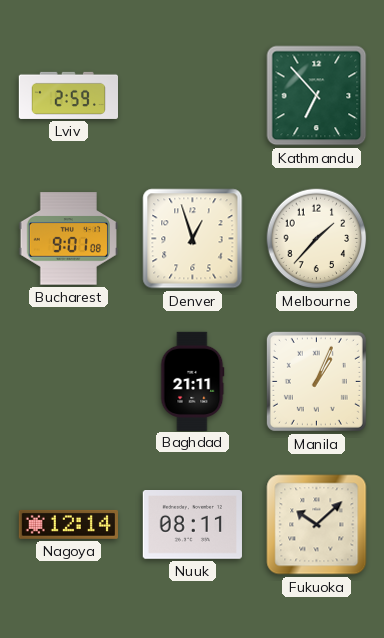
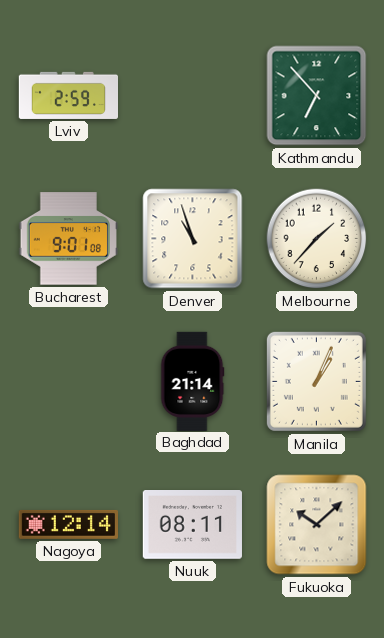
Denver: 12:57 -> 10:57
Baghdad: 21:11 -> 21:14
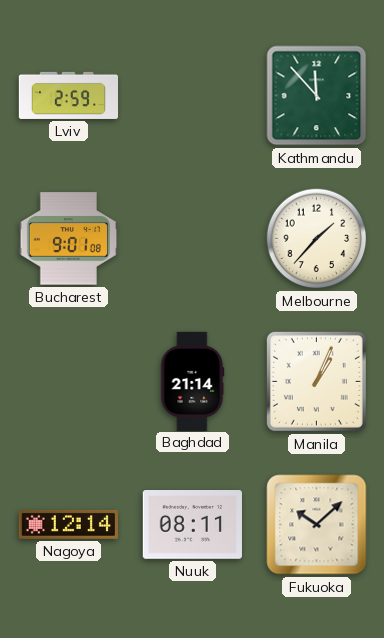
Kathmandu: 6:53 -> 11:53
Denver: 10:57 -> none
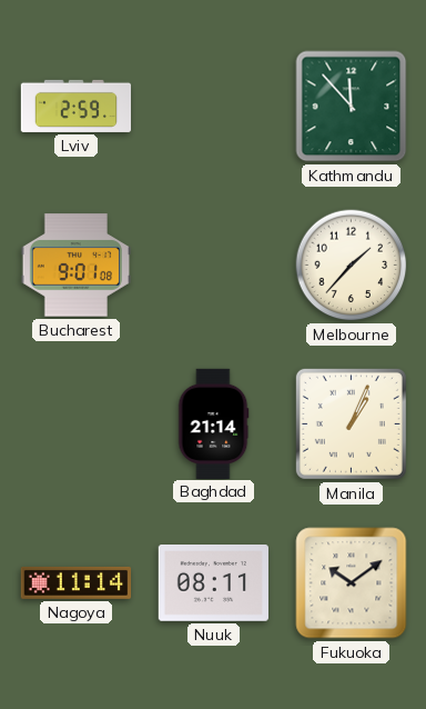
Nagoya: 12:14 -> 11:14
Fukuoka: 10:08 -> 10:09
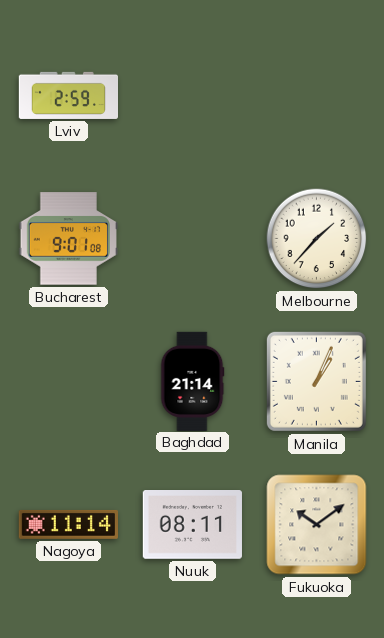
Kathmandu: 11:53 -> none
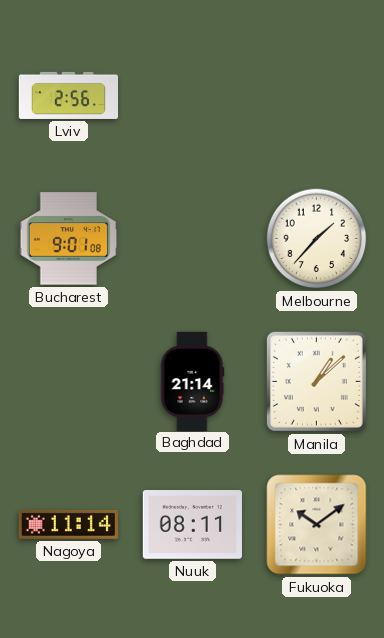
Lviv: 2:59 -> 2:56
Manila: 1:04 -> 1:08
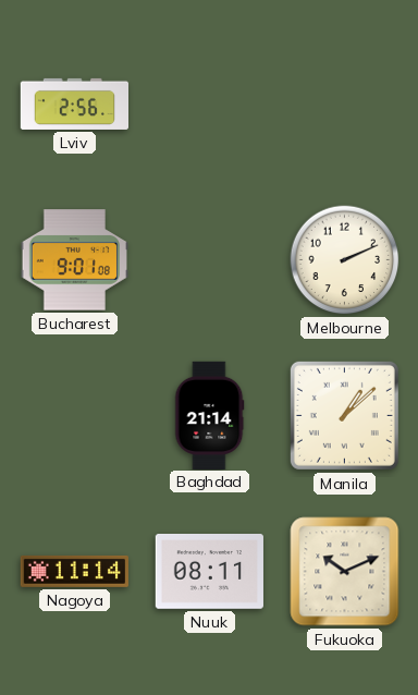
Melbourne: 1:37 -> 2:11
Fukuoka: 10:09 -> 10:11
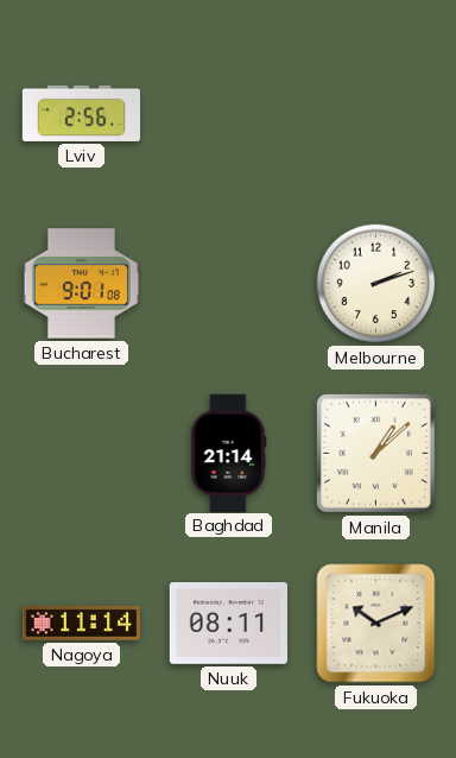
Melbourne: 2:11 -> 2:12
